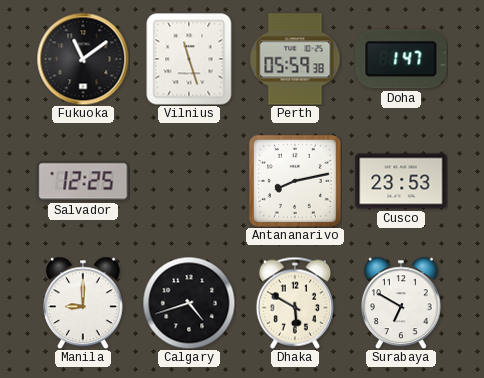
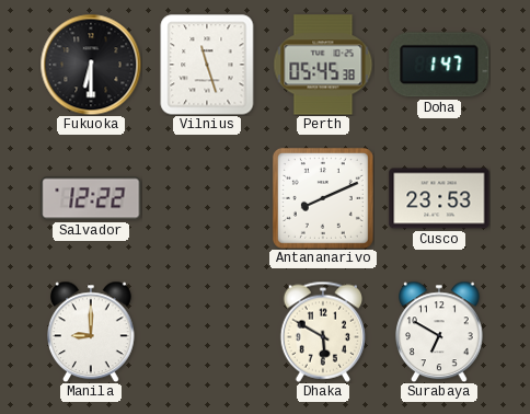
Fukuoka: 11:09 -> 6:30
Perth: 05:59 -> 05:45
Salvador: 12:25 -> 12:22
Antananarivo: 8:13 -> 8:11
Calgary: 4:42 -> none
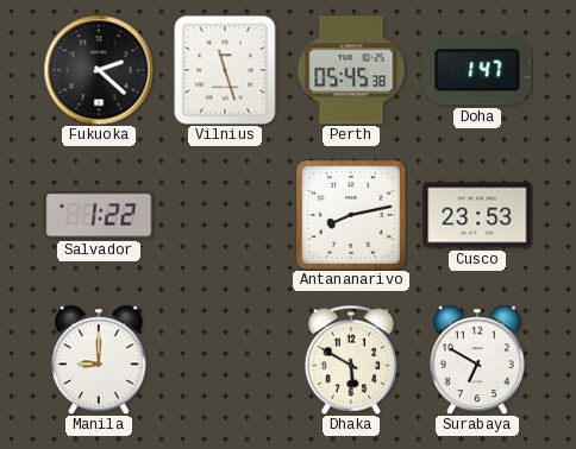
Fukuoka: 6:30 -> 2:22
Salvador: 12:22 -> 1:22
Antananarivo: 8:11 -> 8:13
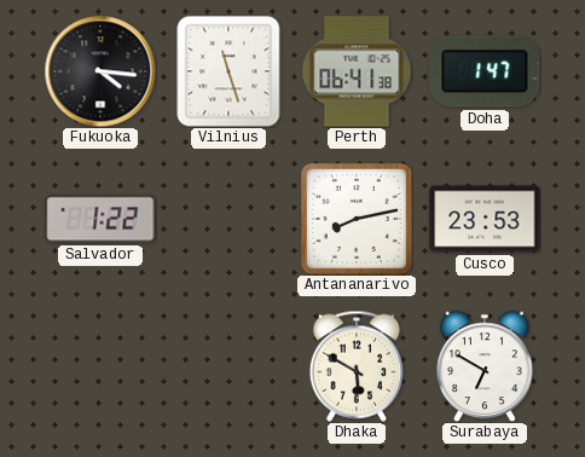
Fukuoka: 2:22 -> 4:16
Perth: 05:45 -> 06:41
Manila: 9:00 -> none
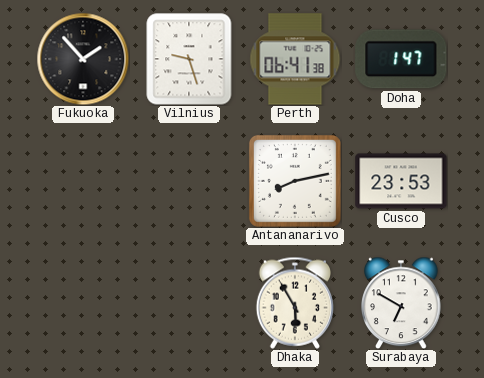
Fukuoka: 4:16 -> 1:53
Vilnius: 11:27 -> 9:27
Salvador: 1:22 -> none
Dhaka: 5:50 -> 5:55
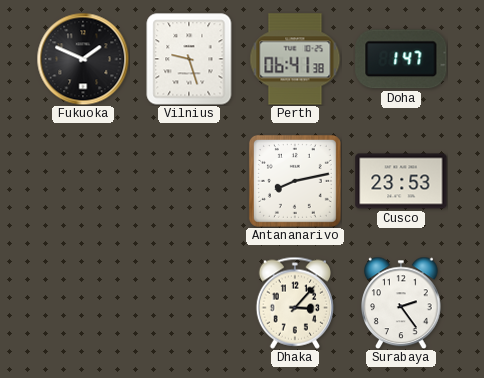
Fukuoka: 1:53 -> 1:49
Dhaka: 5:55 -> 3:07
Surabaya: 6:50 -> 2:24
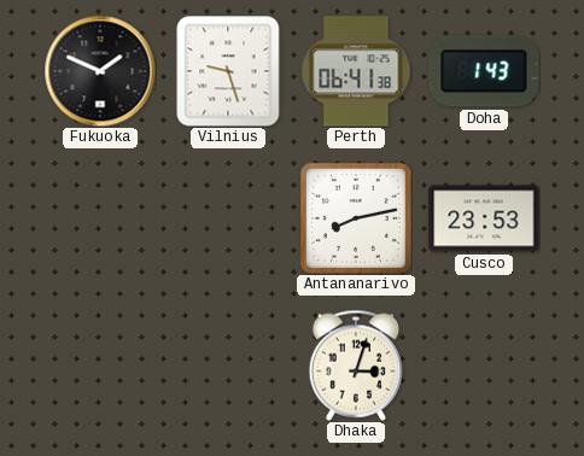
Doha: 1:47 -> 1:43
Dhaka: 3:07 -> 3:03
Surabaya: 2:24 -> none
